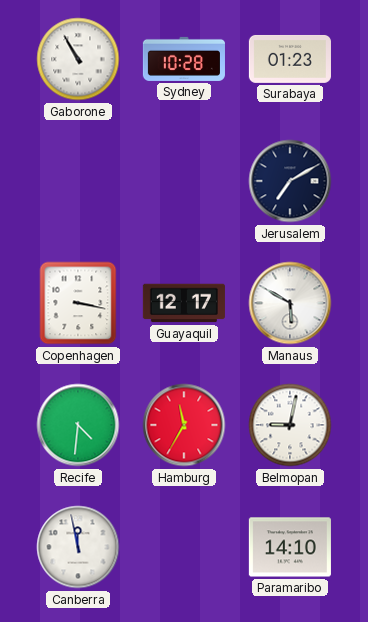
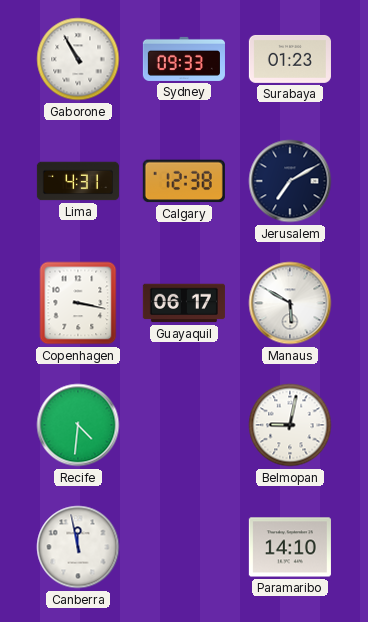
Sydney: 10:28 -> 09:33
Lima: none -> 4:31
Calgary: none -> 12:38
Guayaquil: 12:17 -> 06:17
Hamburg: 11:35 -> none
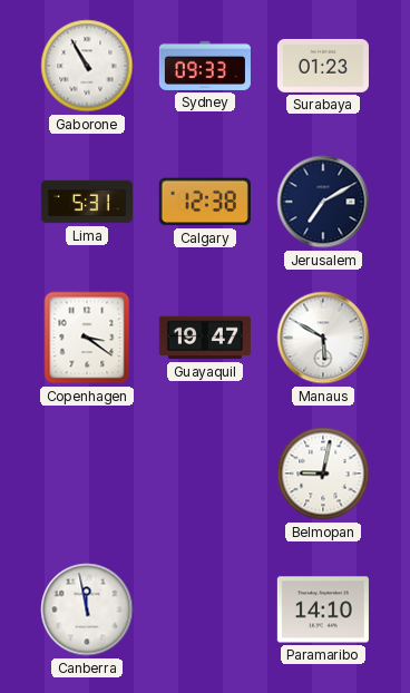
Lima: 4:31 -> 5:31
Copenhagen: 3:17 -> 3:21
Guayaquil: 06:17 -> 19:47
Recife: 4:31 -> none
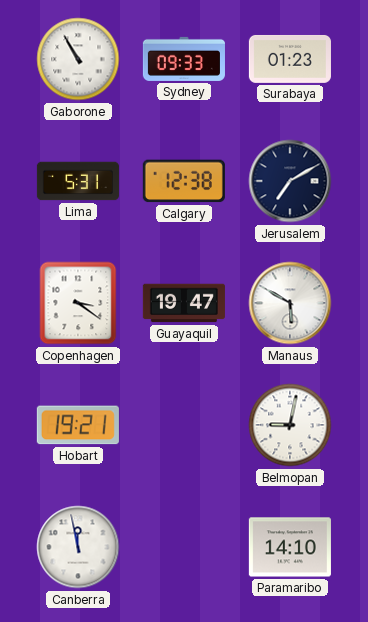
Hobart: none -> 19:21
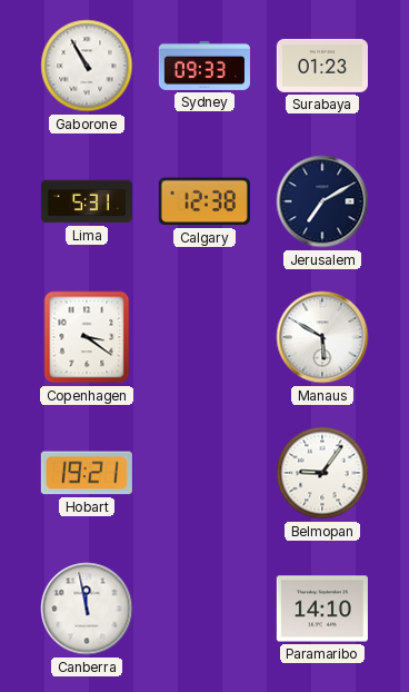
Guayaquil: 19:47 -> none
Belmopan: 9:02 -> 9:06
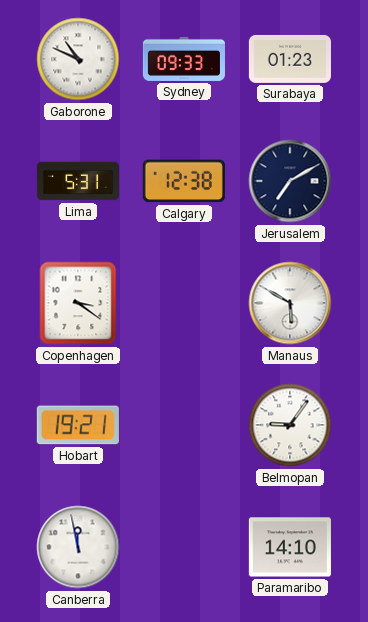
Gaborone: 10:55 -> 10:49
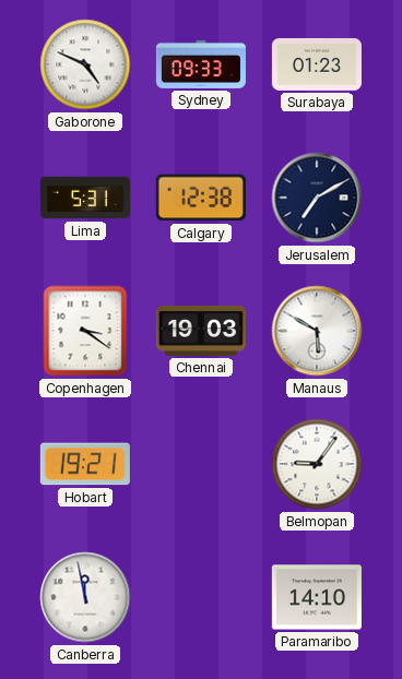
Gaborone: 10:49 -> 4:49
Chennai: none -> 19:03
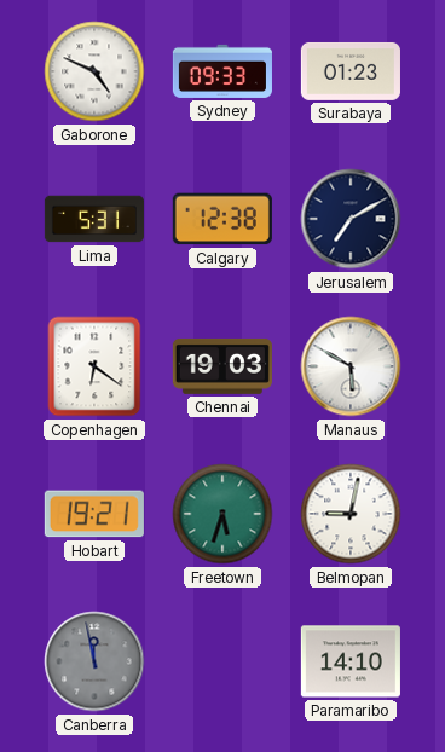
Copenhagen: 3:21 -> 6:21
Freetown: none -> 5:33
Belmopan: 9:06 -> 9:02
Canberra dial: white -> grey
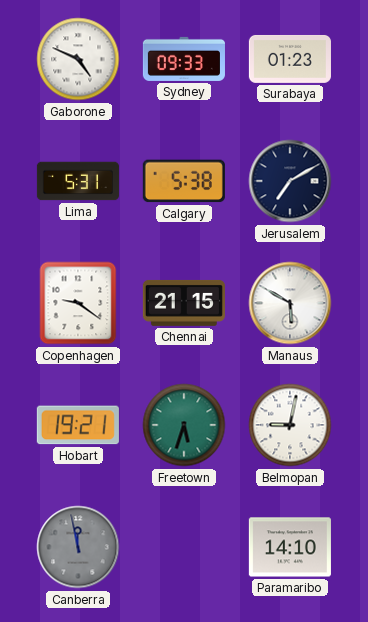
Calgary: 12:38 -> 5:38
Copenhagen: 6:21 -> 9:21
Chennai: 19:03 -> 21:15
